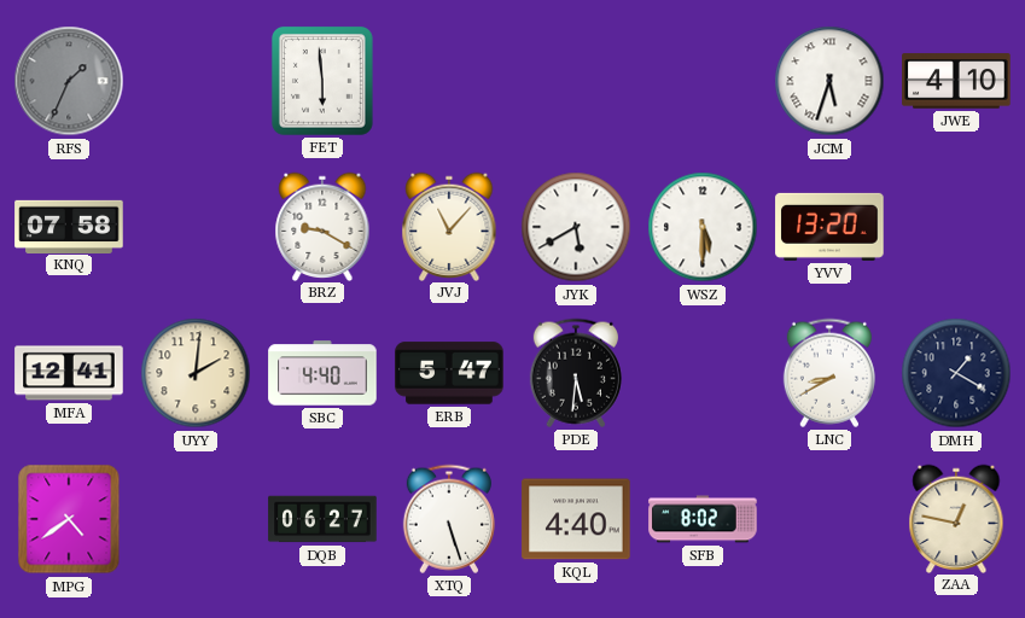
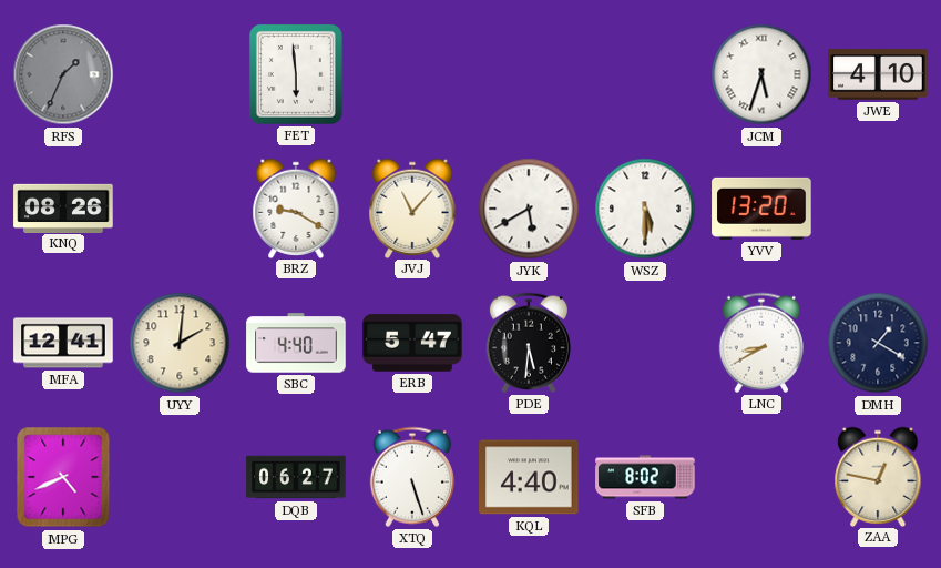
KNQ: 07:58 -> 08:26
MPG: 4:39 -> 4:41
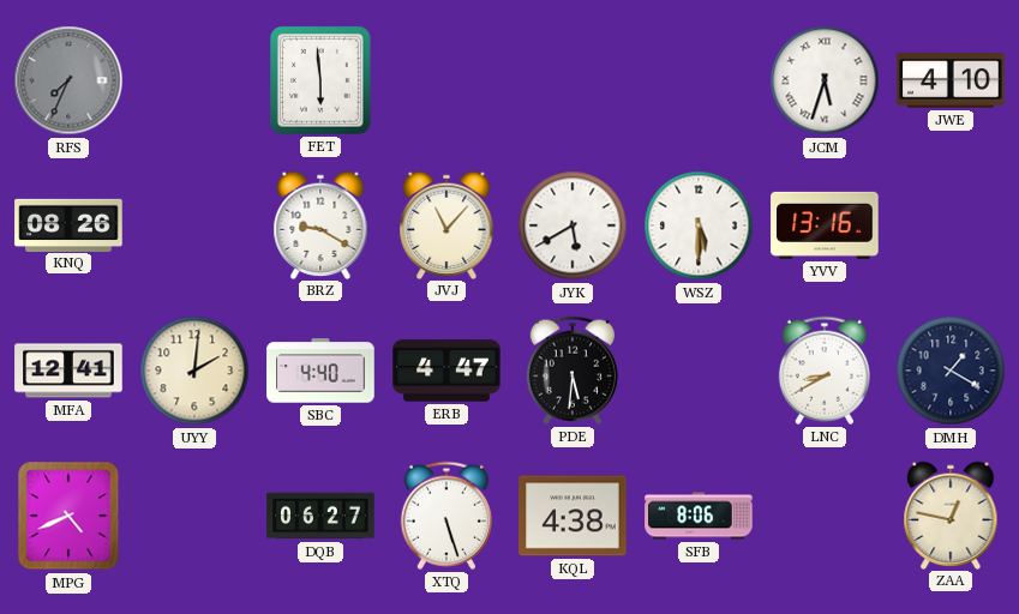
RFS: 1:34 -> 7:34
YVV: 13:20 -> 13:16
ERB: 5:47 -> 4:47
KQL: 4:40 -> 4:38
SFB: 8:02 -> 8:06
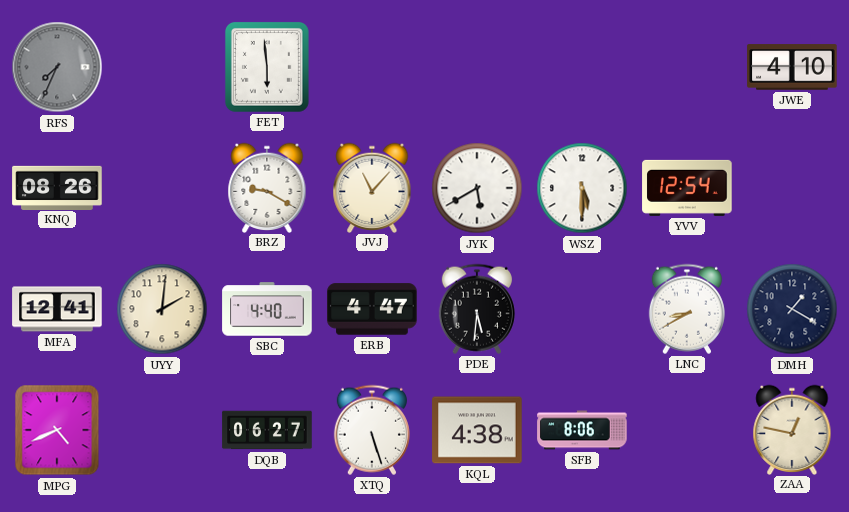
JCM: 5:33 -> none
YVV: 13:16 -> 12:54
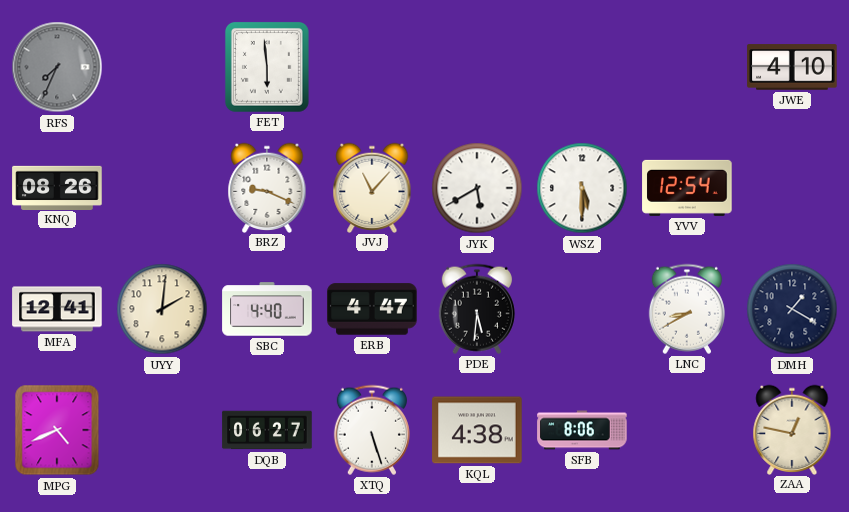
BRZ: 9:20 -> 9:19
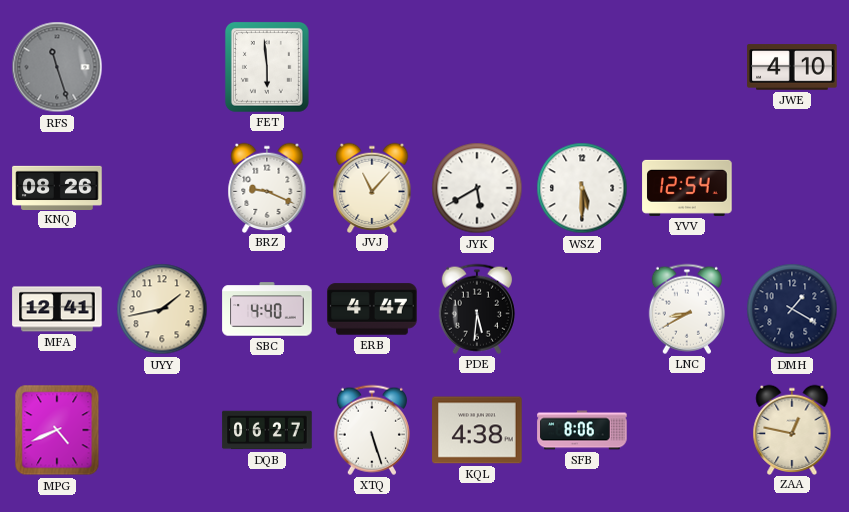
RFS: 7:34 -> 11:27
UYY: 2:01 -> 1:43
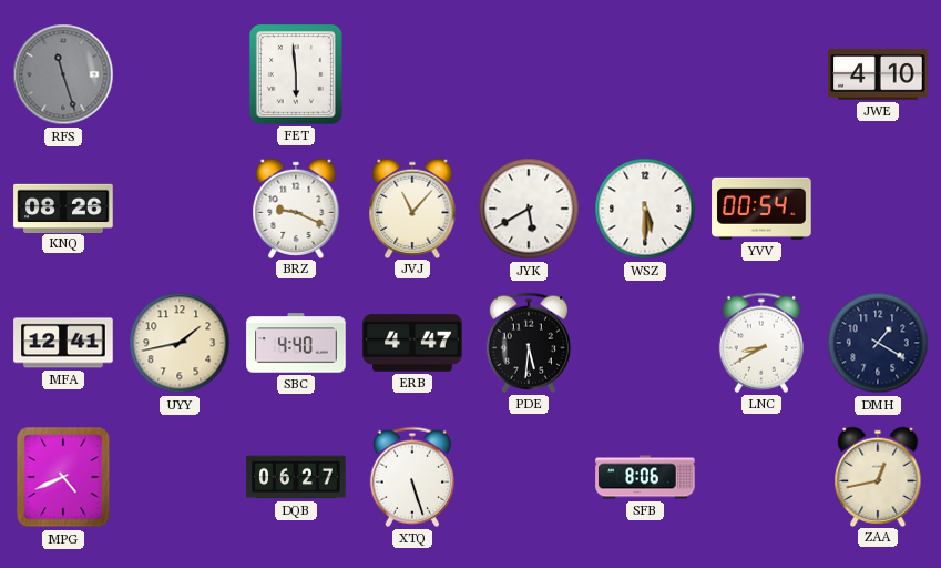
YVV: 12:54 -> 00:54
KQL: 4:38 -> none
ZAA: 12:47 -> 12:43
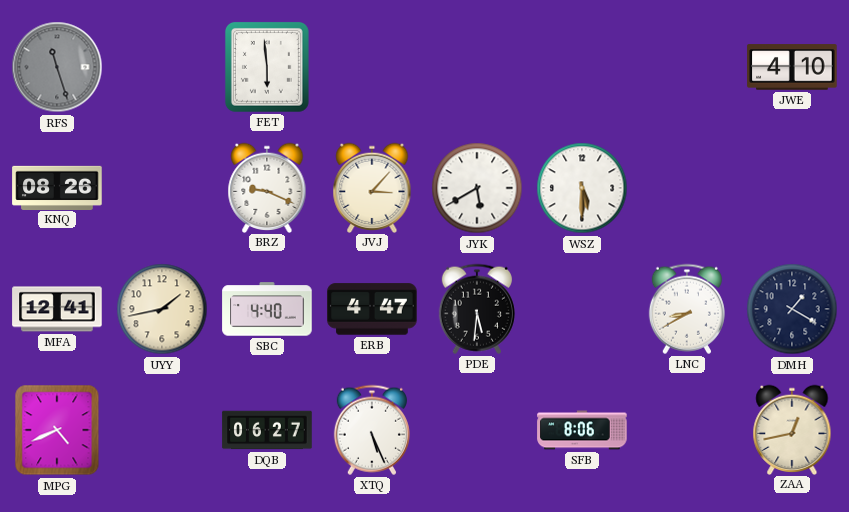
JVJ: 11:07 -> 3:07
YVV: 00:54 -> none
XTQ: 5:27 -> 5:26
